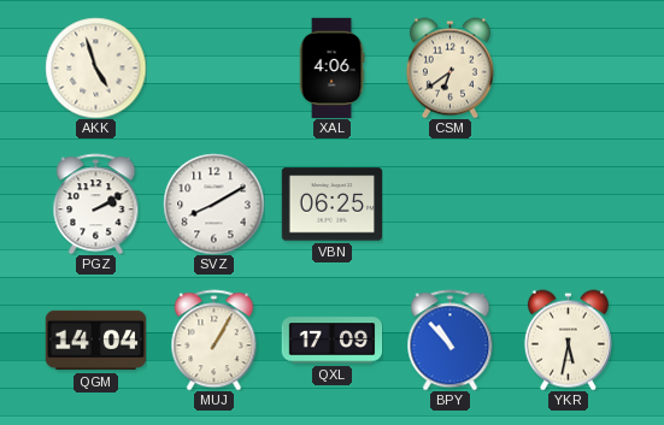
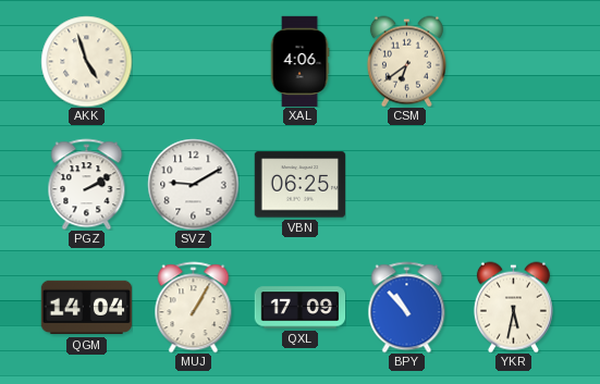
SVZ: 8:10 -> 9:10
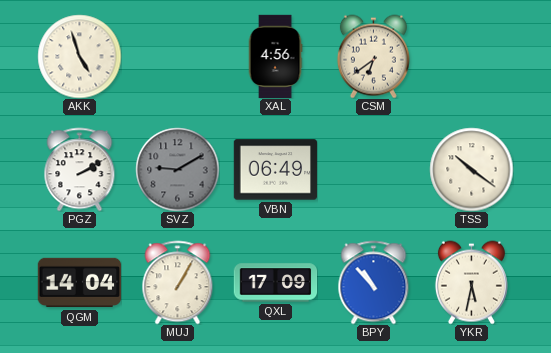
XAL: 4:06 -> 4:56
SVZ dial: white -> grey
VBN: 06:25 -> 06:49
TSS: none -> 10:21
